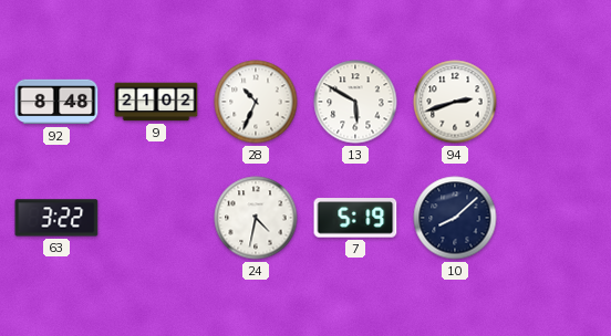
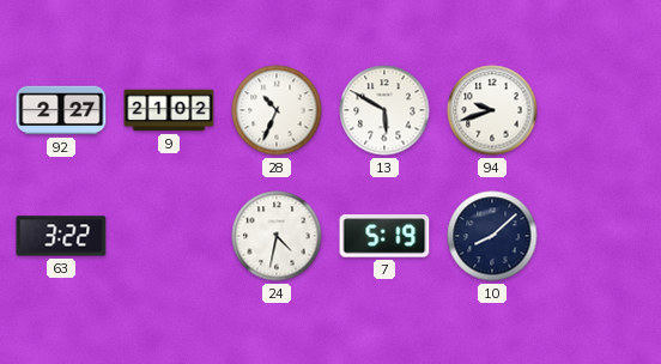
92: 8:48 -> 2:27
94: 2:42 -> 9:42
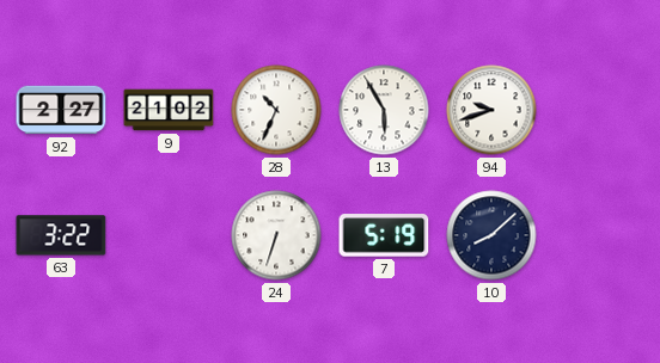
13: 5:50 -> 5:55
24: 4:32 -> 6:33
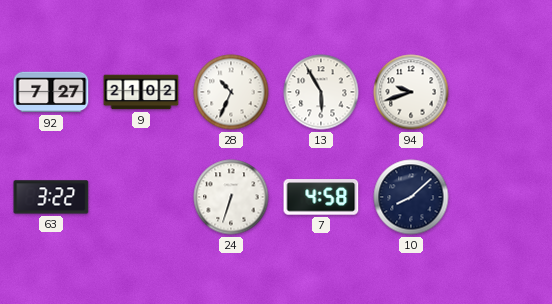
92: 2:27 -> 7:27
7: 5:19 -> 4:58
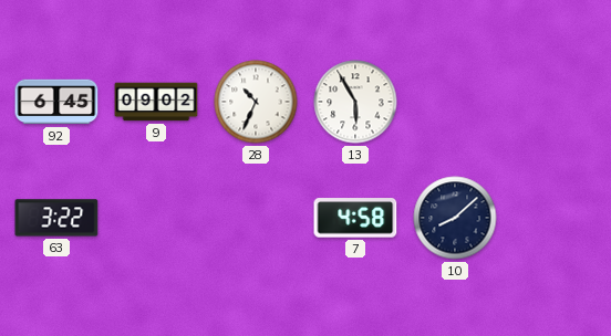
92: 7:27 -> 6:45
9: 21:02 -> 09:02
94: 9:42 -> none
24: 6:33 -> none
